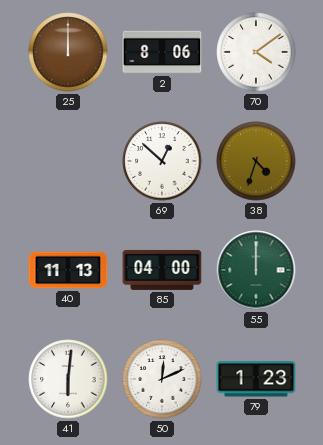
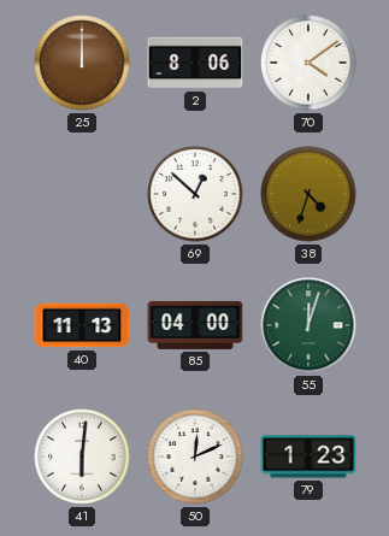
55: 12:00 -> 12:03
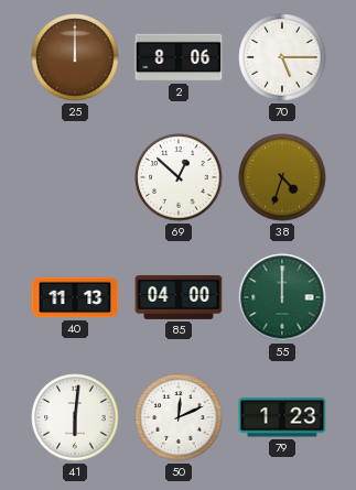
70: 4:09 -> 5:15
55: 12:03 -> 12:00
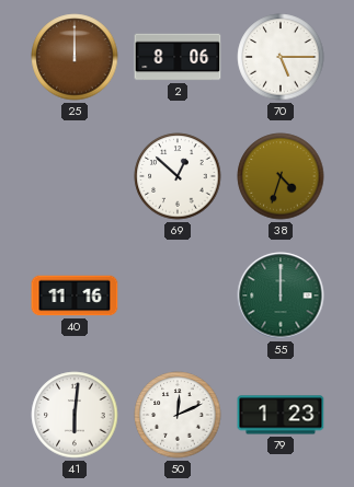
40: 11:13 -> 11:16
85: 04:00 -> none
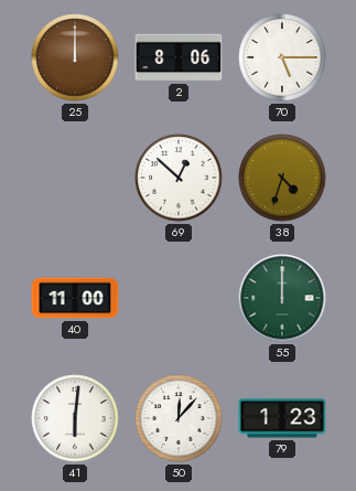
40: 11:16 -> 11:00
50: 12:11 -> 12:07
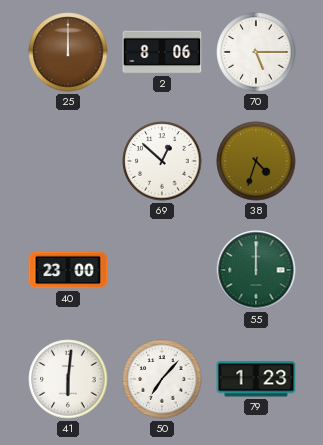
40: 11:00 -> 23:00
50: 12:07 -> 7:07
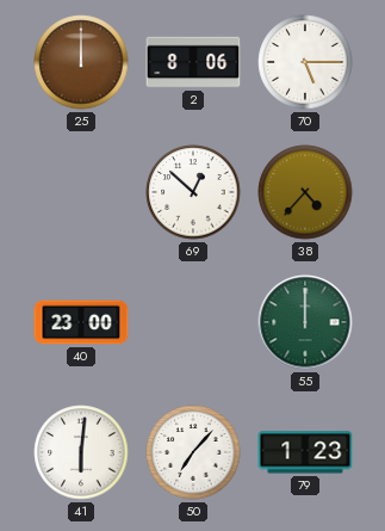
38: 4:33 -> 4:37
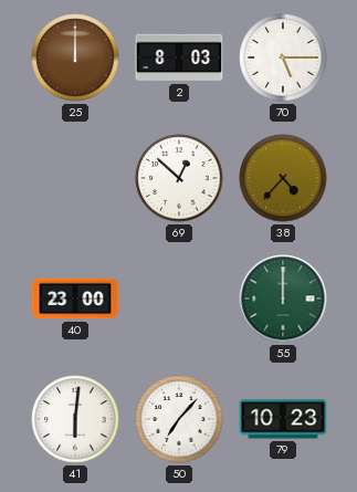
2: 8:06 -> 8:03
79: 1:23 -> 10:23
